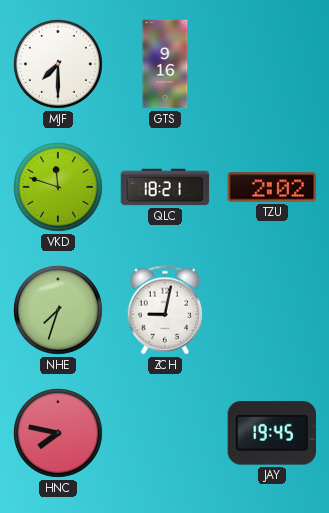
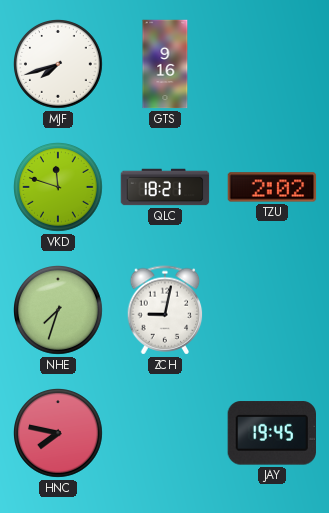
MJF: 7:30 -> 7:42
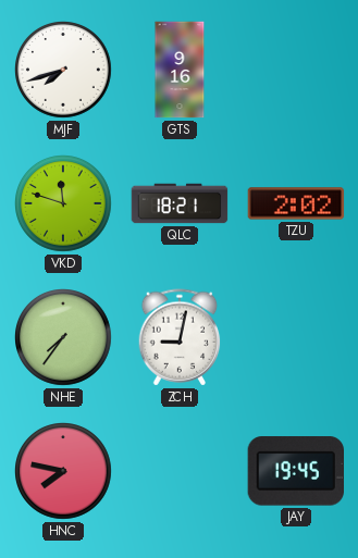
NHE: 7:33 -> 7:36
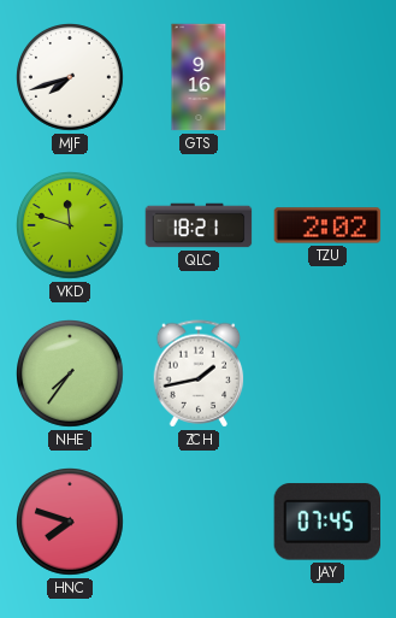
ZCH: 9:02 -> 1:43
HNC: 7:47 -> 7:48
JAY: 19:45 -> 07:45
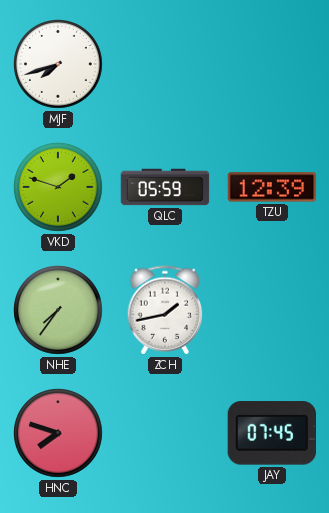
GTS: 9:16 -> none
VKD: 11:48 -> 1:48
QLC: 18:21 -> 05:59
TZU: 2:02 -> 12:39
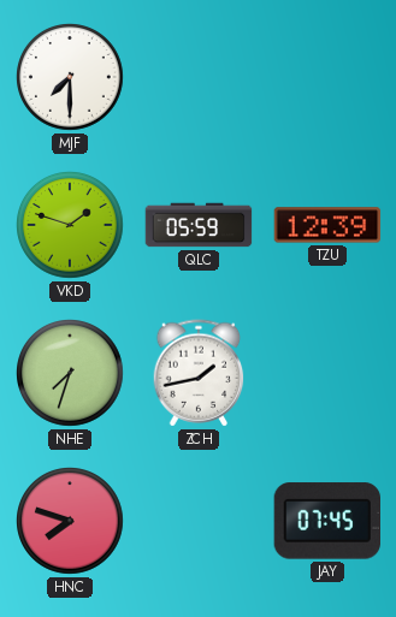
MJF: 7:42 -> 7:30
NHE: 7:36 -> 7:33
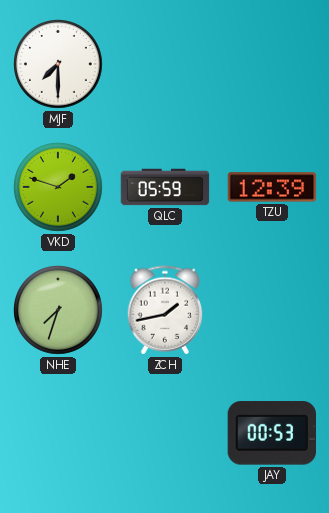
HNC: 7:48 -> none
JAY: 07:45 -> 00:53
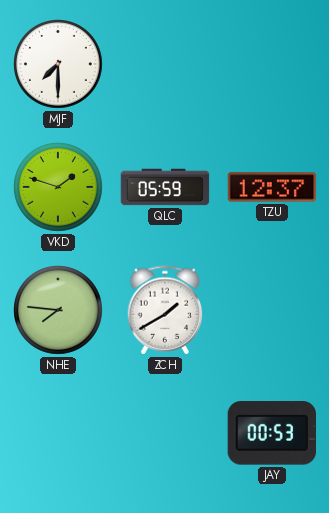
TZU: 12:39 -> 12:37
NHE: 7:33 -> 7:46
ZCH: 1:43 -> 1:40
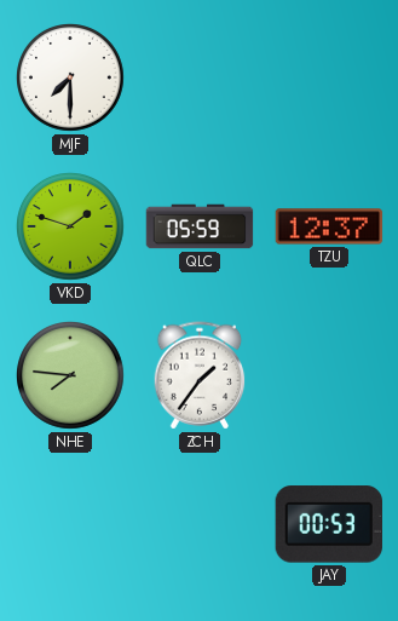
ZCH: 1:40 -> 1:36
